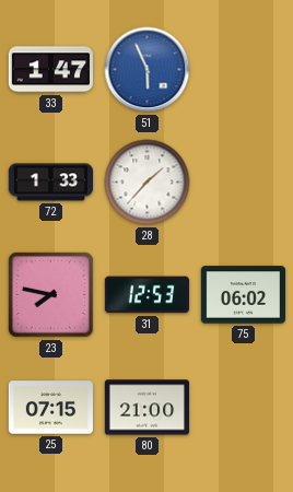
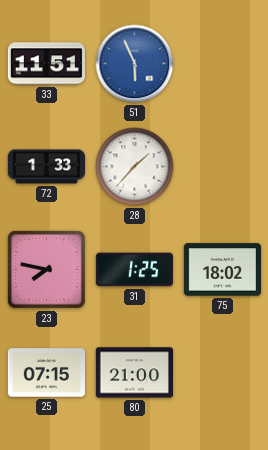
33: 1:47 -> 11:51
31: 12:53 -> 1:25
75: 06:02 -> 18:02
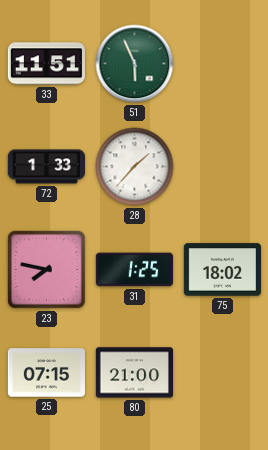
51 dial: blue -> green
